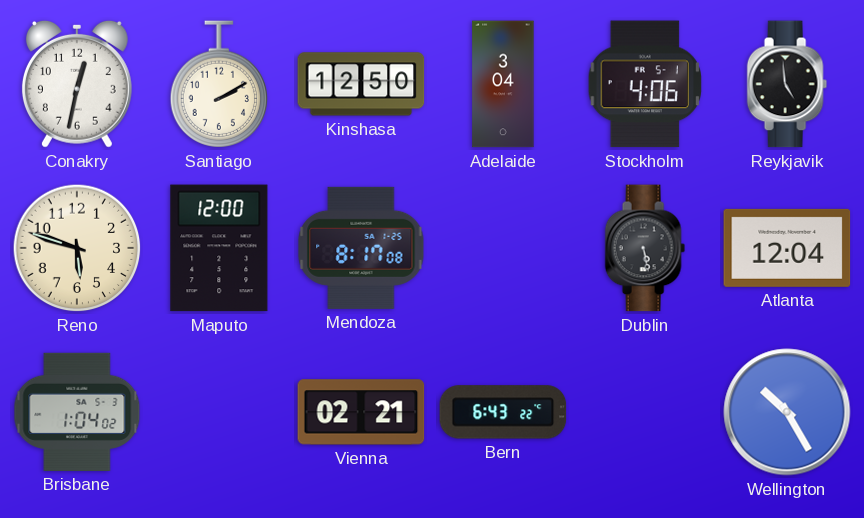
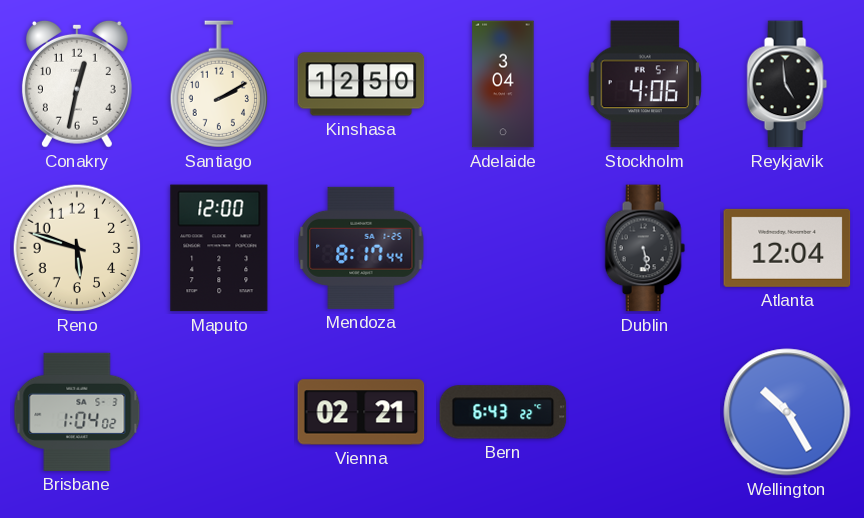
Mendoza: 8:17:08 -> 8:17:44
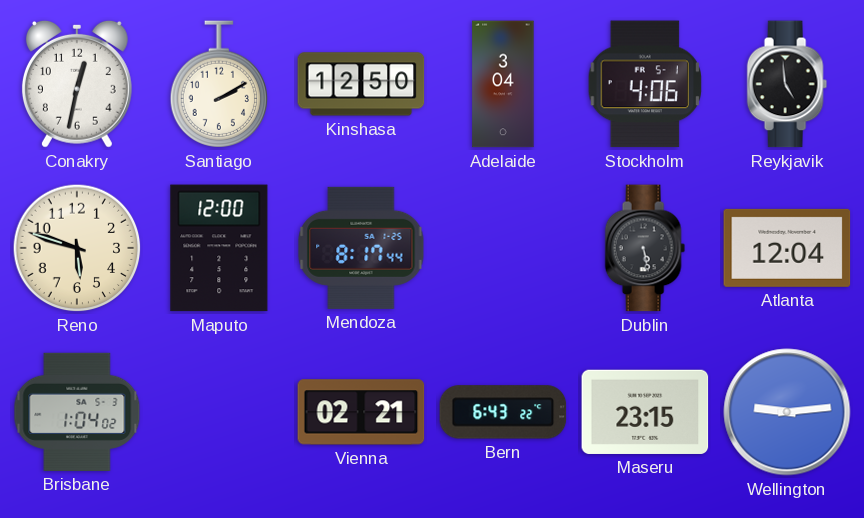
Maseru: none -> 23:15
Wellington: 10:25 -> 9:14
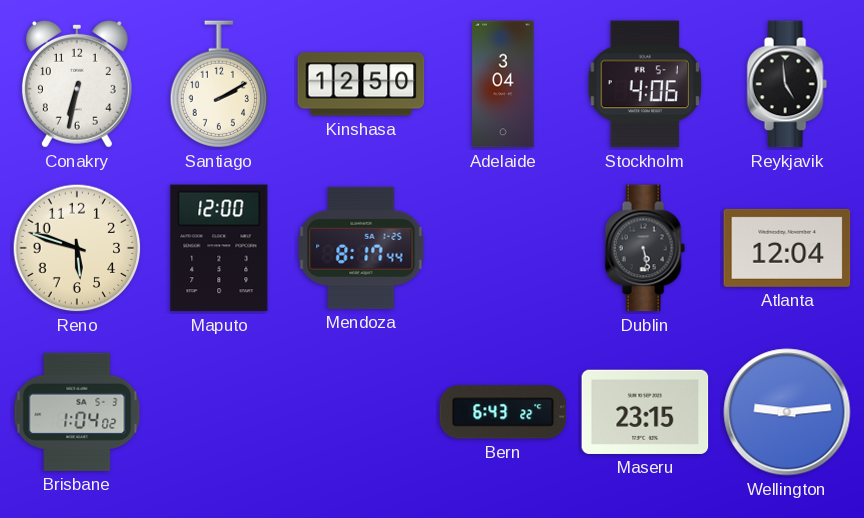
Conakry: 12:32 -> 6:32
Vienna: 02:21 -> none
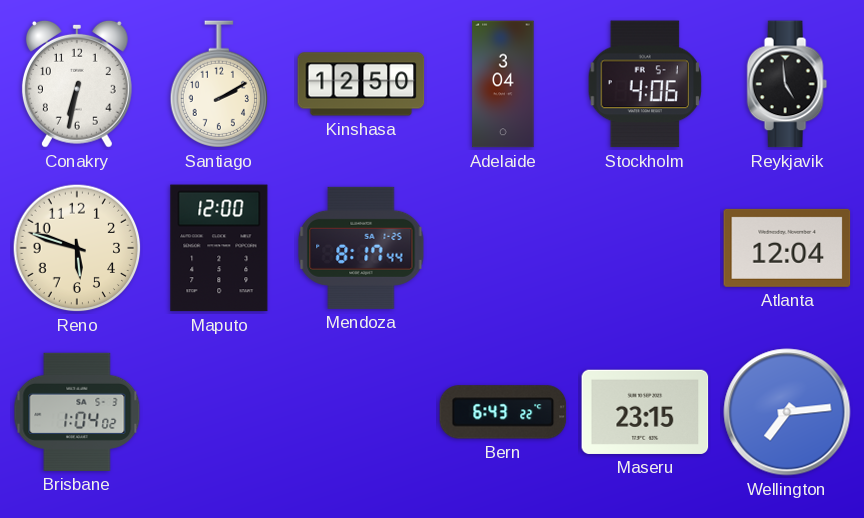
Dublin: 5:28 -> none
Wellington: 9:14 -> 7:14
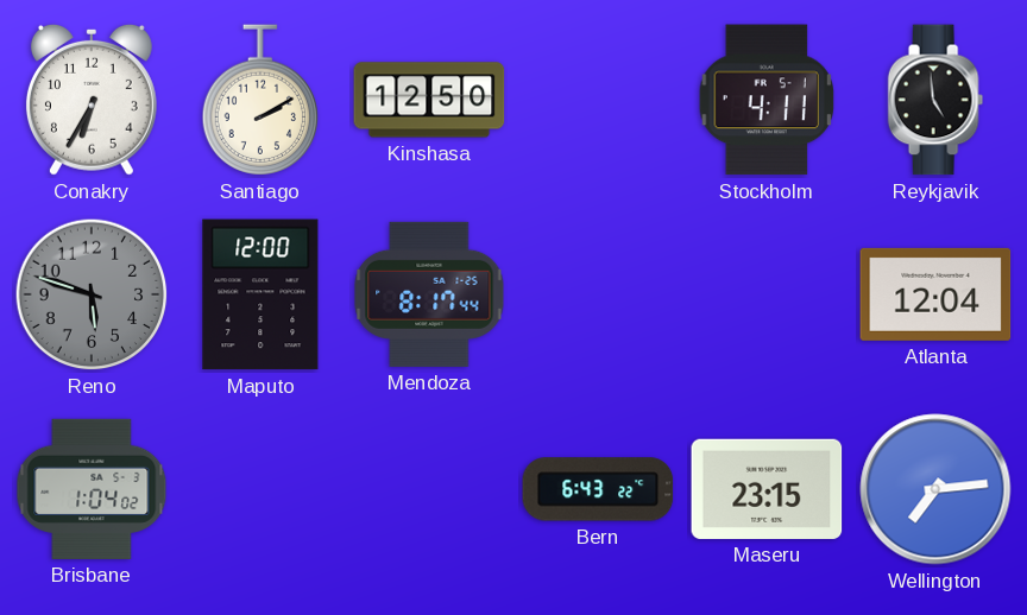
Conakry: 6:32 -> 6:35
Adelaide: 3:04 -> none
Stockholm: 4:06 -> 4:11
Reno dial: cream -> grey
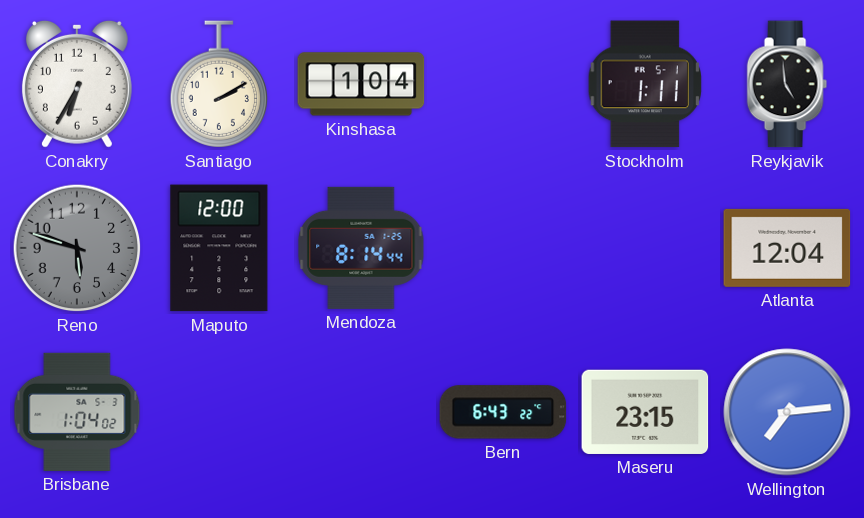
Kinshasa: 12:50 -> 1:04
Stockholm: 4:11 -> 1:11
Mendoza: 8:17 -> 8:14
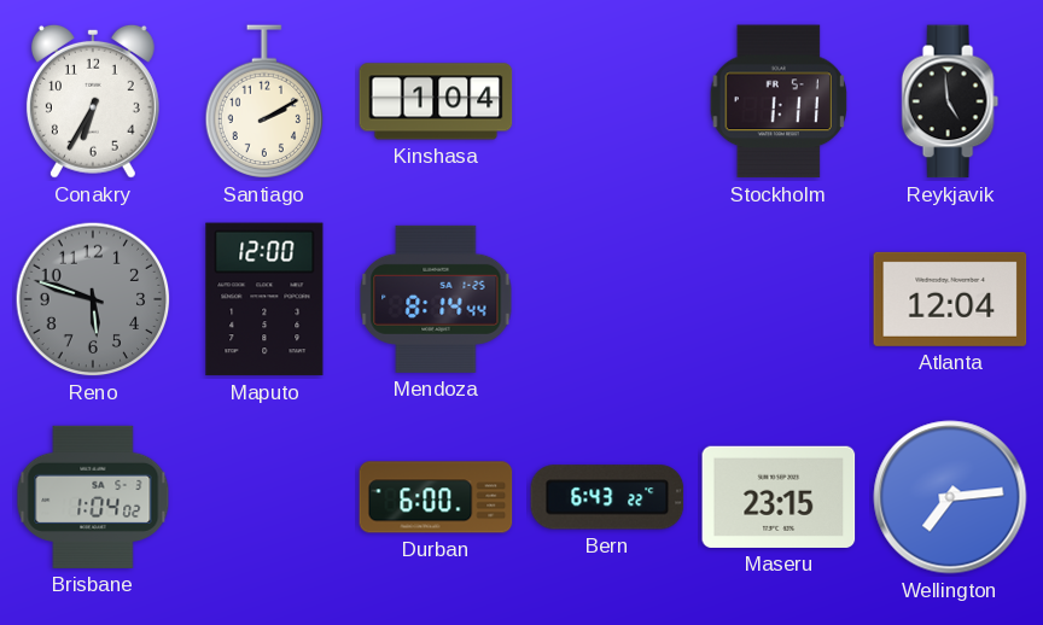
Durban: none -> 6:00
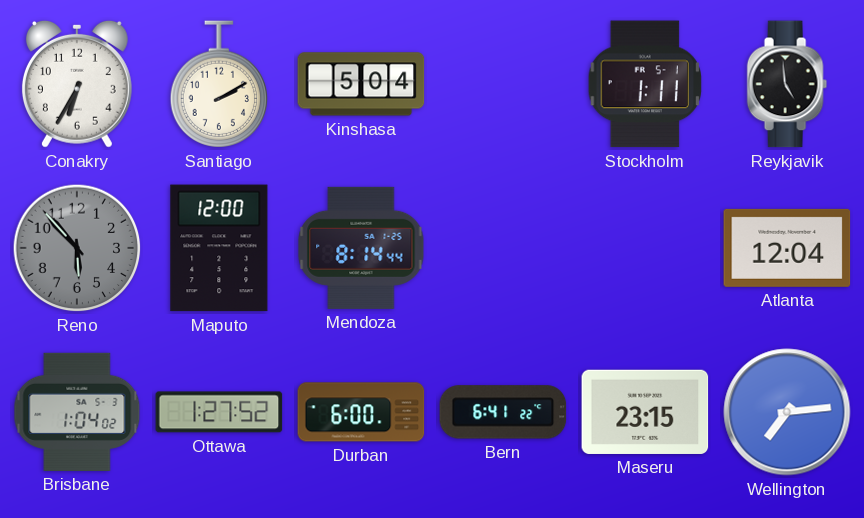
Kinshasa: 1:04 -> 5:04
Reno: 5:48 -> 5:53
Ottawa: none -> 1:27
Bern: 6:43 -> 6:41
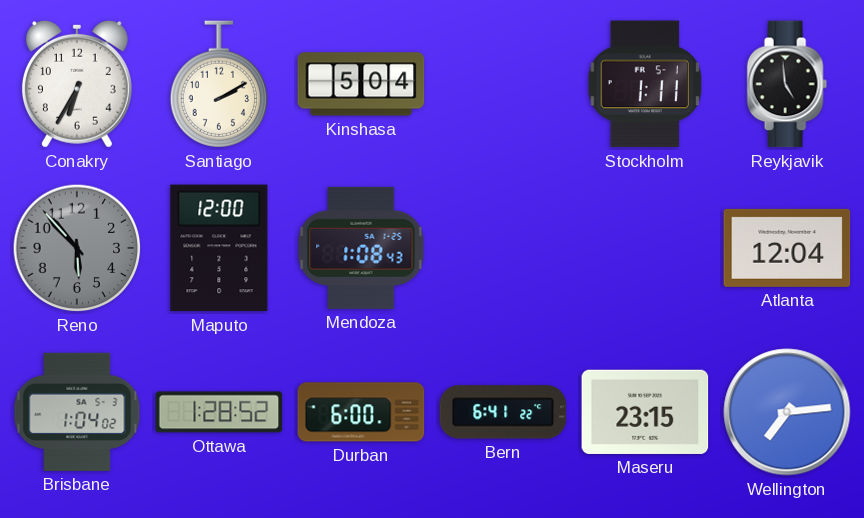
Mendoza: 8:14 -> 1:08
Ottawa: 1:27 -> 1:28
